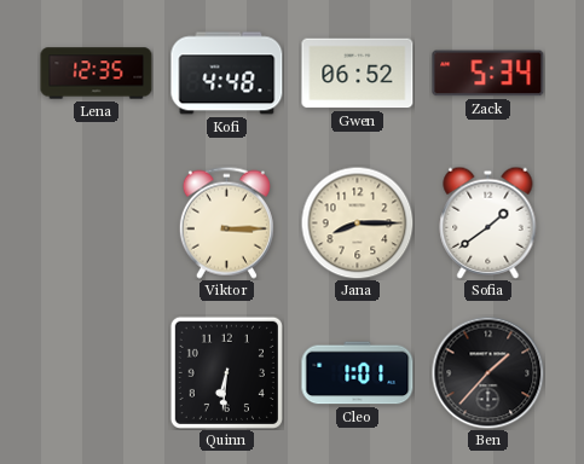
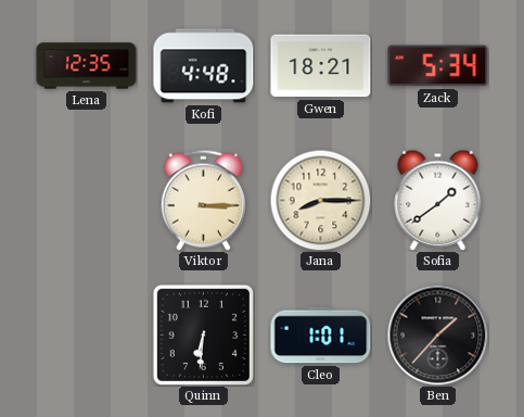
Gwen: 06:52 -> 18:21
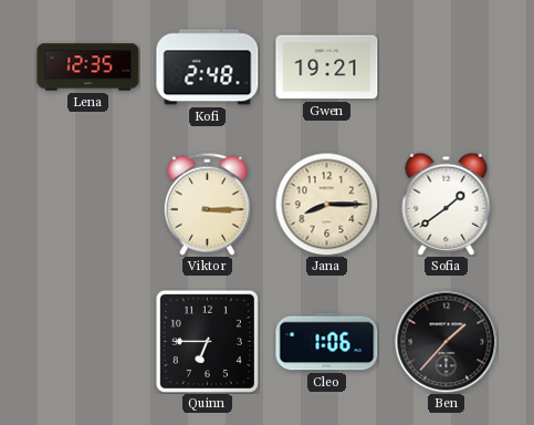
Kofi: 4:48 -> 2:48
Gwen: 18:21 -> 19:21
Zack: 5:34 -> none
Quinn: 6:31 -> 6:45
Cleo: 1:01 -> 1:06
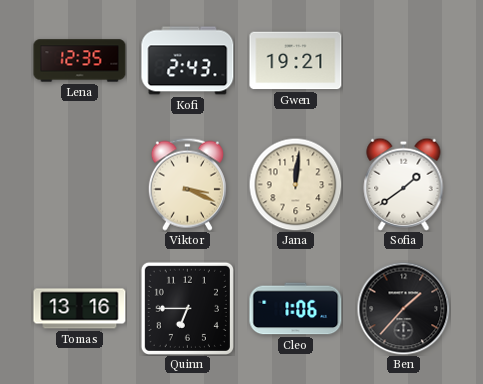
Kofi: 2:48 -> 2:43
Viktor: 3:15 -> 3:19
Jana: 8:15 -> 12:01
Tomas: none -> 13:16
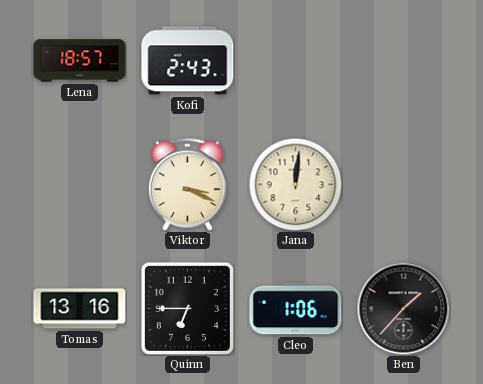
Lena: 12:35 -> 18:57
Gwen: 19:21 -> none
Sofia: 1:39 -> none
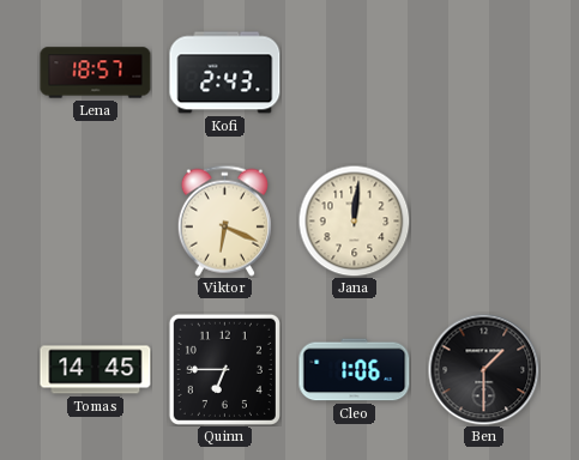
Viktor: 3:19 -> 6:19
Tomas: 13:16 -> 14:45
Ben: 1:37 -> 1:30
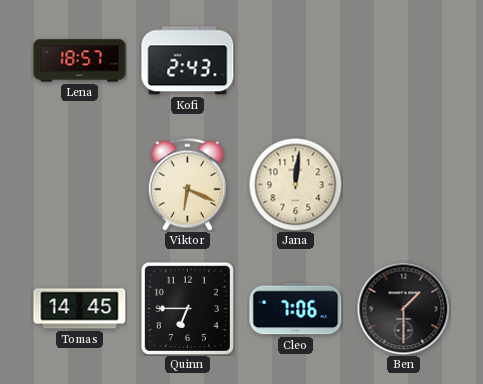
Cleo: 1:06 -> 7:06
